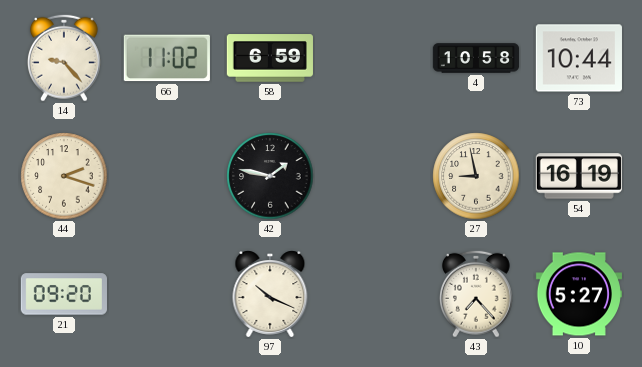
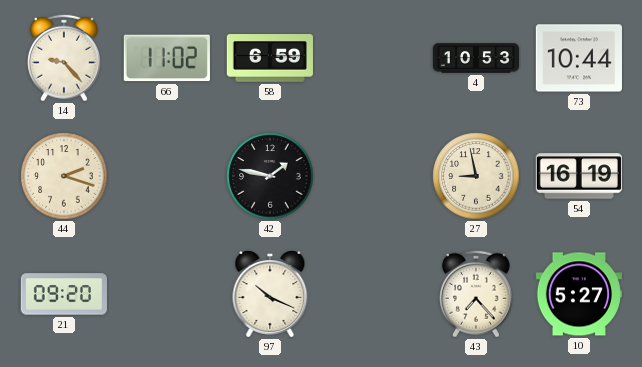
4: 10:58 -> 10:53
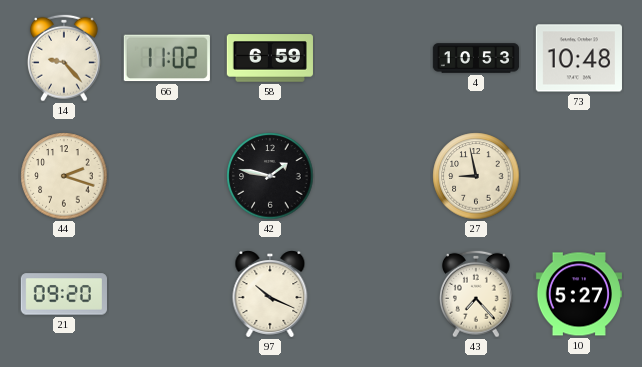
73: 10:44 -> 10:48
54: 16:19 -> none
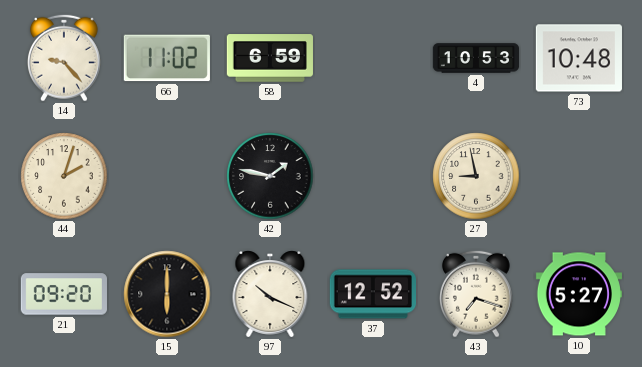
44: 2:18 -> 2:03
15: none -> 6:00
37: none -> 12:52
43: 7:23 -> 7:18
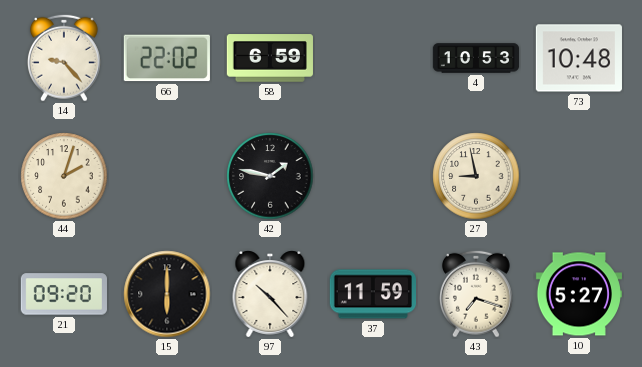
66: 11:02 -> 22:02
97: 10:19 -> 10:23
37: 12:52 -> 11:59
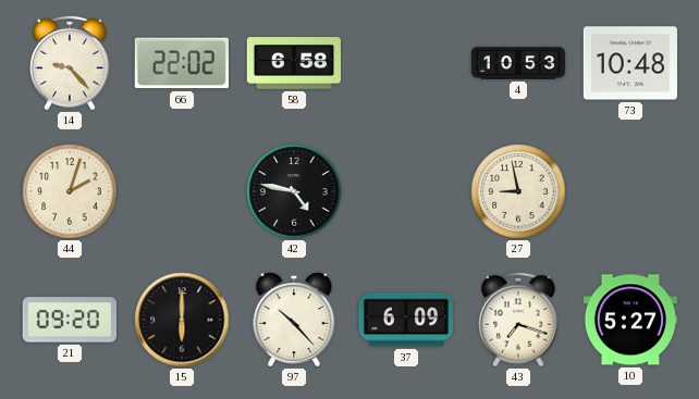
58: 6:59 -> 6:58
42: 1:47 -> 4:47
37: 11:59 -> 6:09
